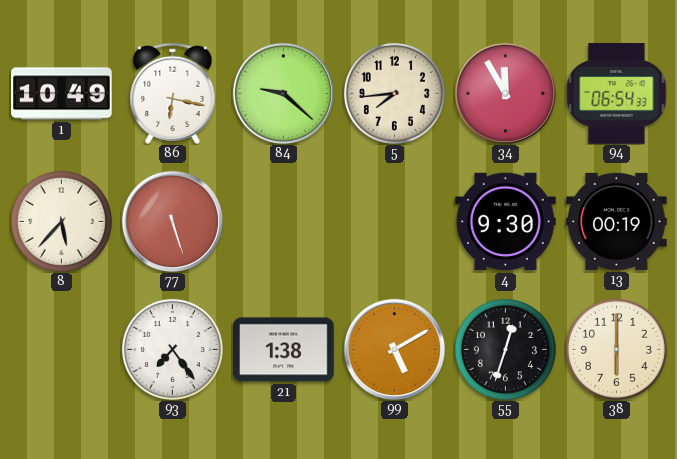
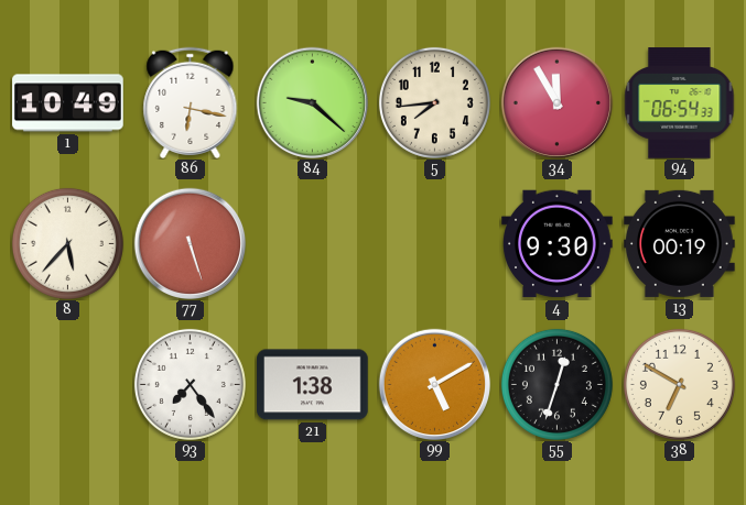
38: 6:00 -> 6:50
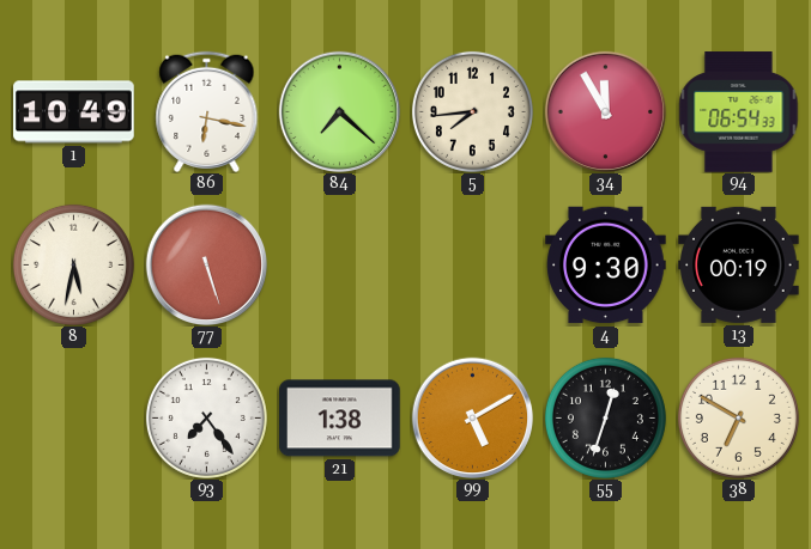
84: 9:22 -> 7:22
8: 5:37 -> 5:32
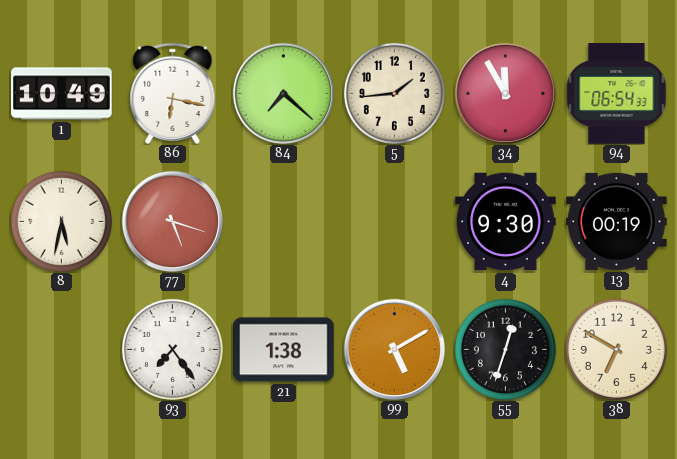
5: 7:44 -> 1:44
77: 5:27 -> 5:18
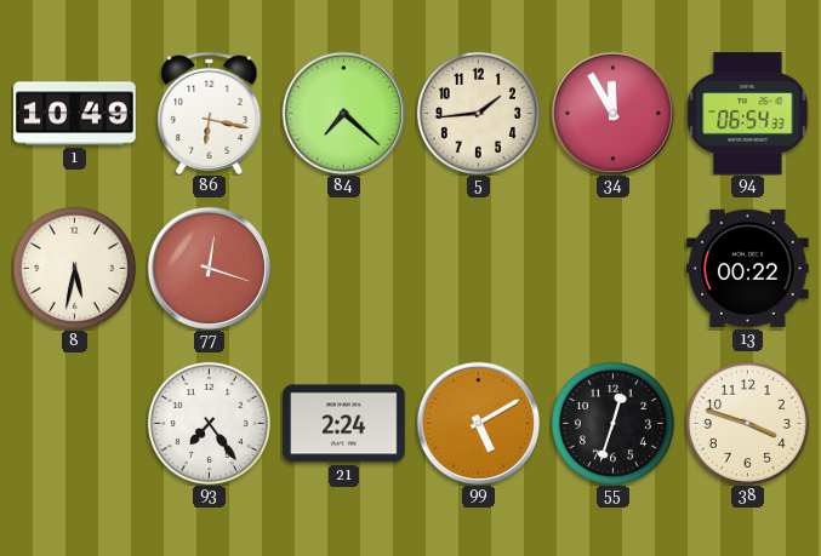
77: 5:18 -> 12:18
4: 9:30 -> none
13: 00:19 -> 00:22
21: 1:38 -> 2:24
38: 6:50 -> 3:48
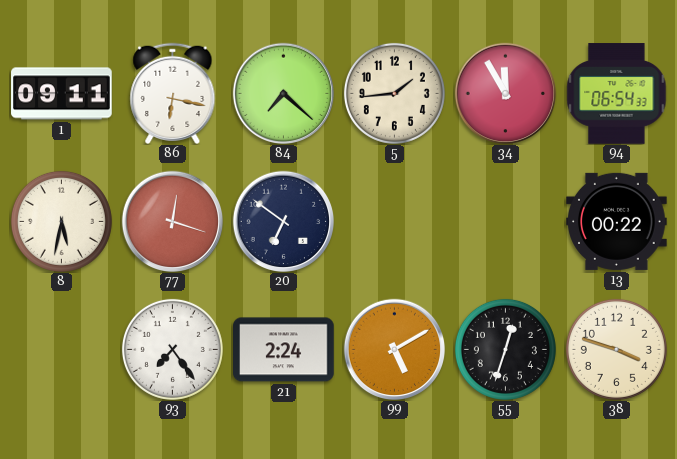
1: 10:49 -> 09:11
20: none -> 6:51
